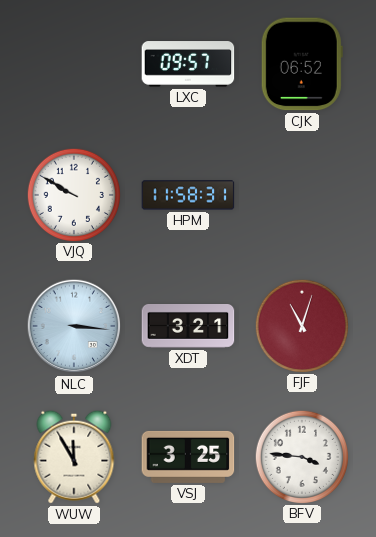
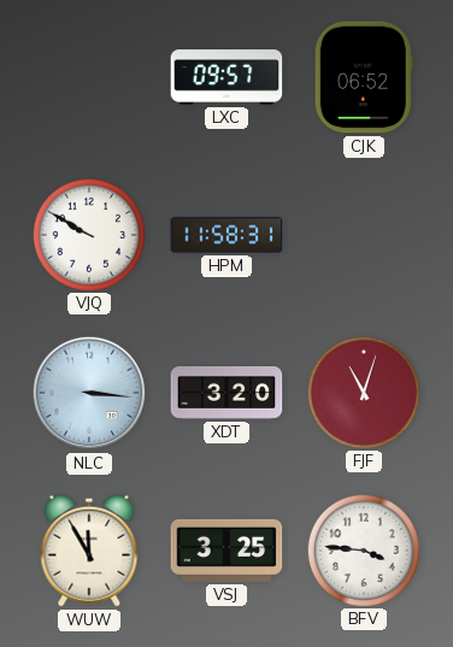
XDT: 3:21 -> 3:20
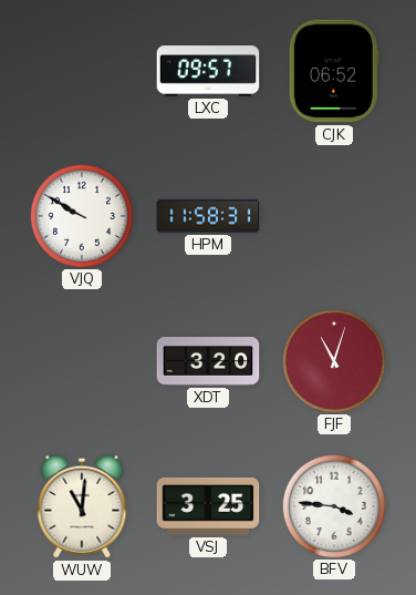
NLC: 3:16 -> none
WUW: 11:55 -> 11:01
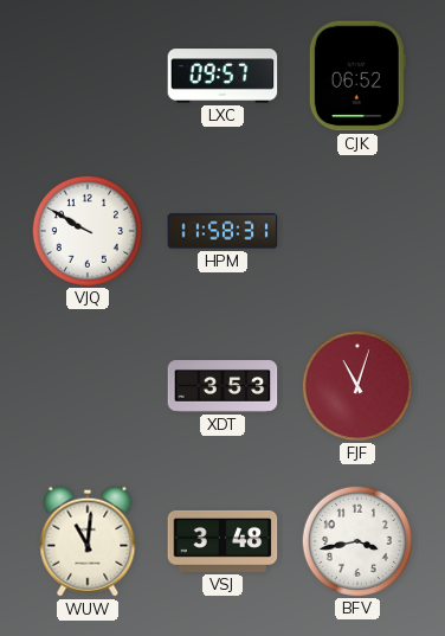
XDT: 3:20 -> 3:53
VSJ: 3:25 -> 3:48
BFV: 3:46 -> 3:43
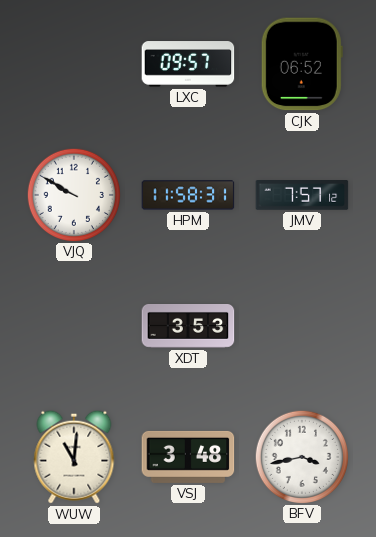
JMV: none -> 7:57
FJF: 11:03 -> none
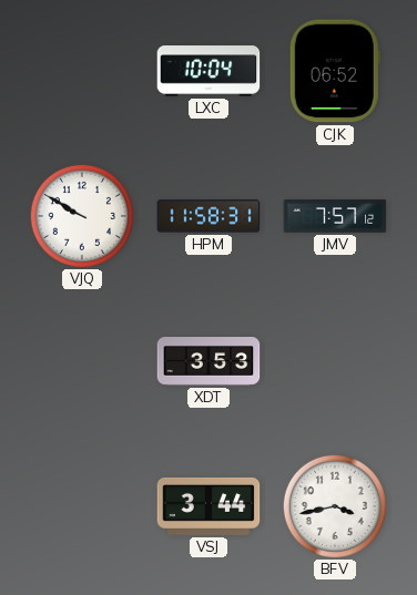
LXC: 09:57 -> 10:04
WUW: 11:01 -> none
VSJ: 3:48 -> 3:44
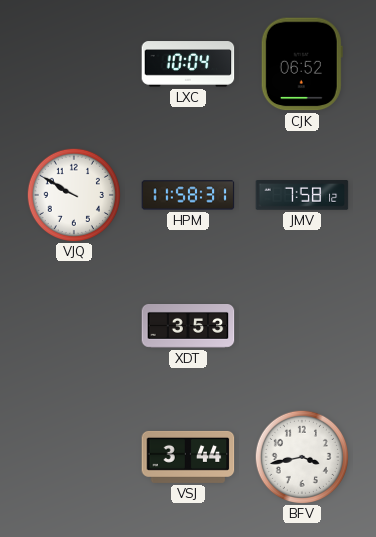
JMV: 7:57 -> 7:58
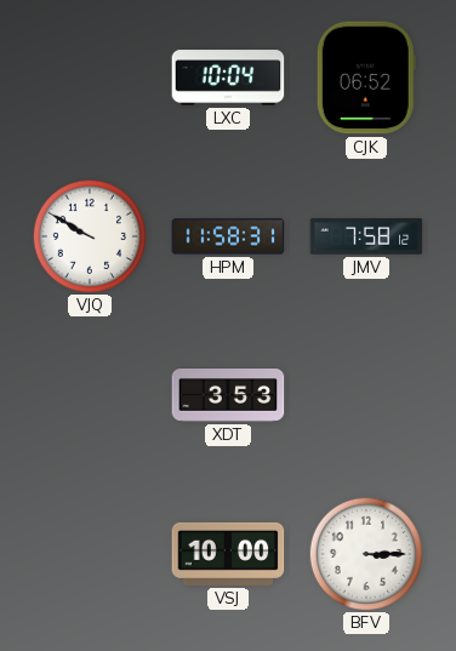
VSJ: 3:44 -> 10:00
BFV: 3:43 -> 3:15
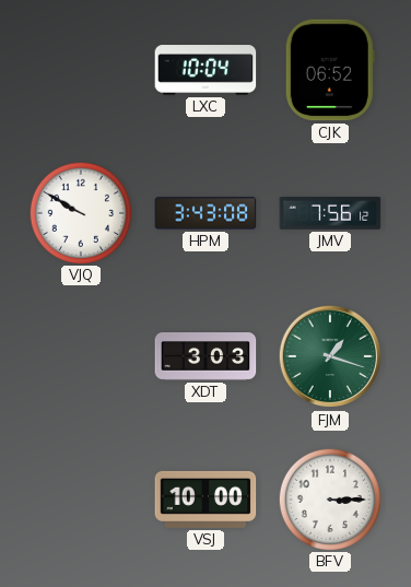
HPM: 11:58 -> 3:43
JMV: 7:58 -> 7:56
XDT: 3:53 -> 3:03
FJM: none -> 1:18
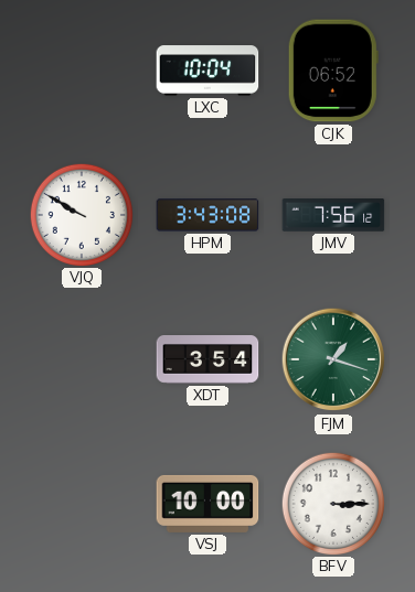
XDT: 3:03 -> 3:54
